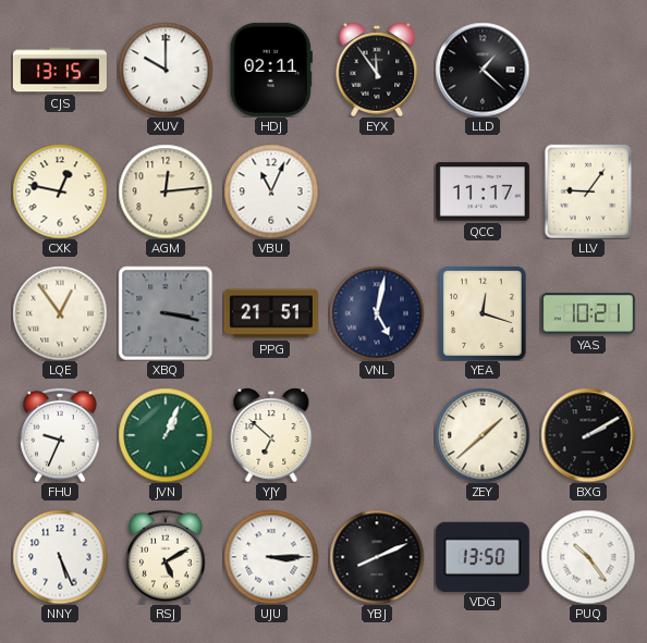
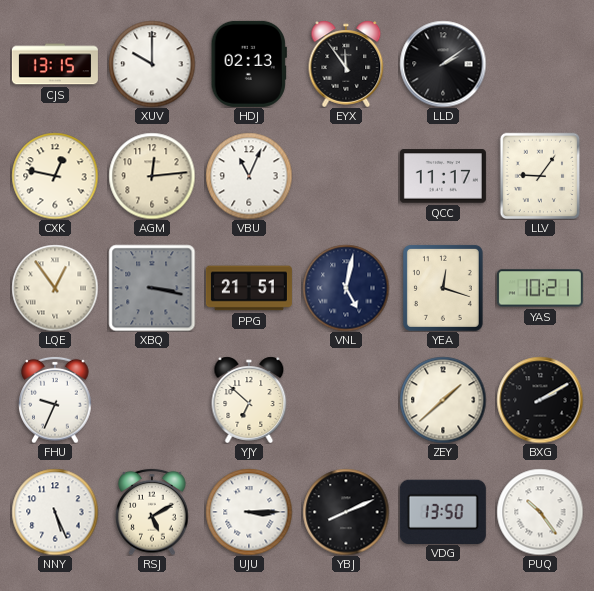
HDJ: 02:11 -> 02:13
LLD: 1:22 -> 2:09
JVN: 1:04 -> none
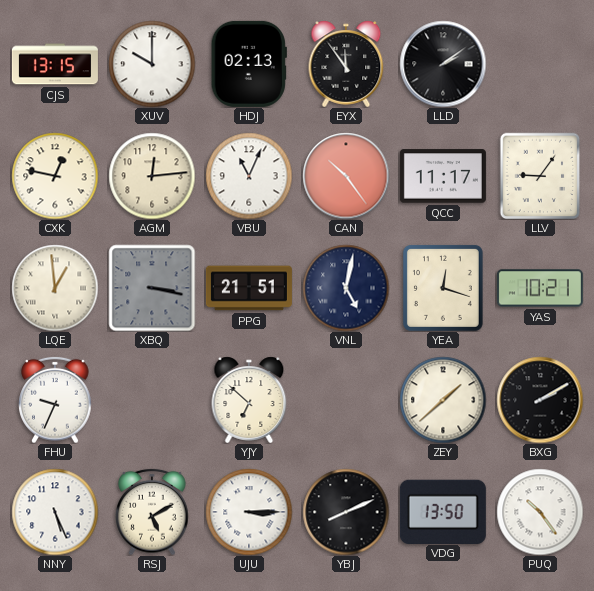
CAN: none -> 10:24
LQE: 12:54 -> 12:59
